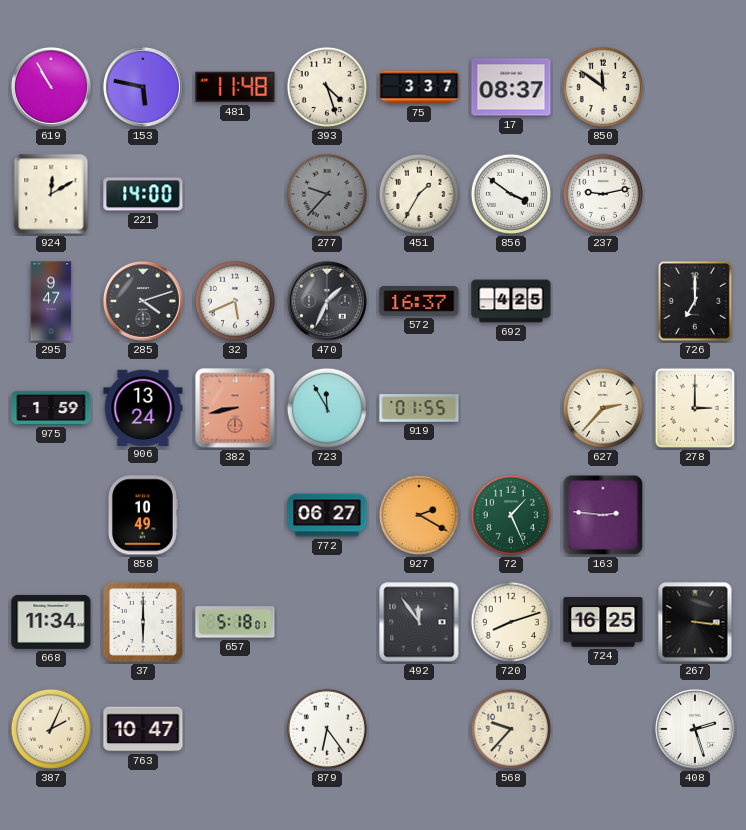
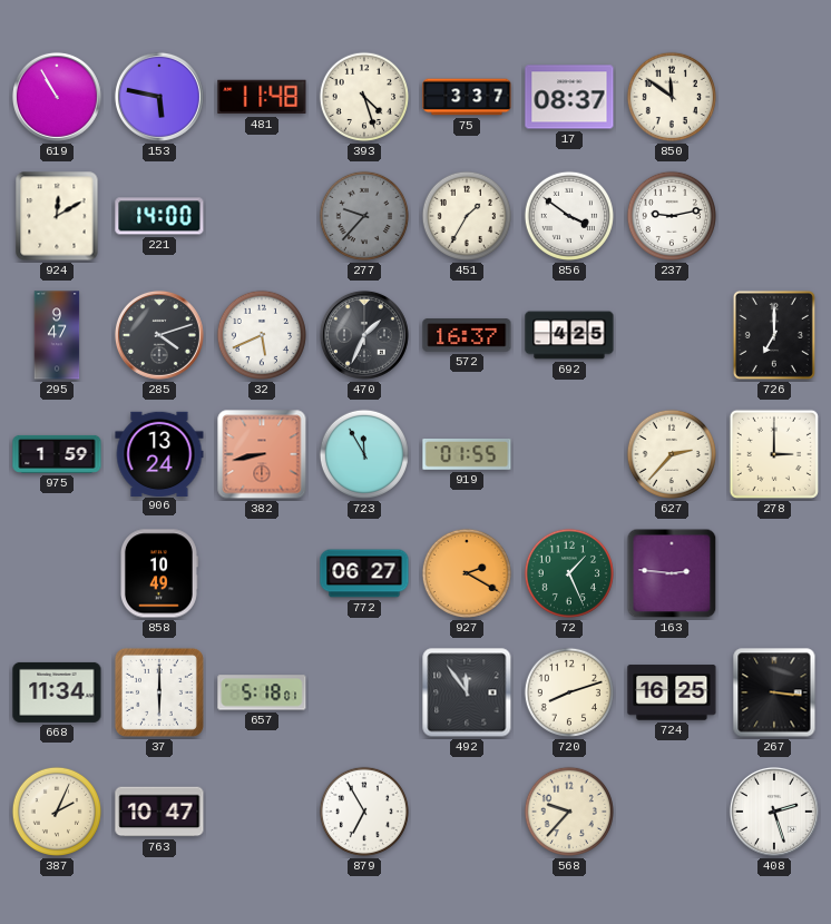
879: 6:24 -> 6:55
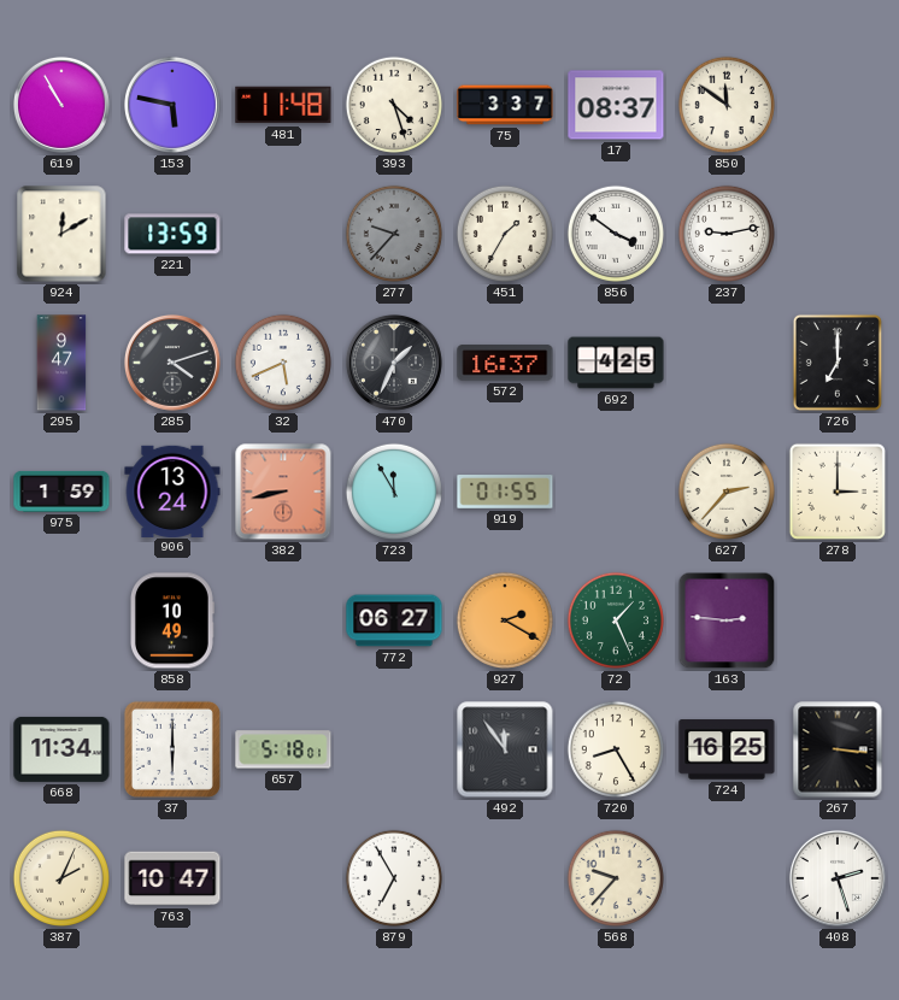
221: 14:00 -> 13:59
720: 8:12 -> 8:25
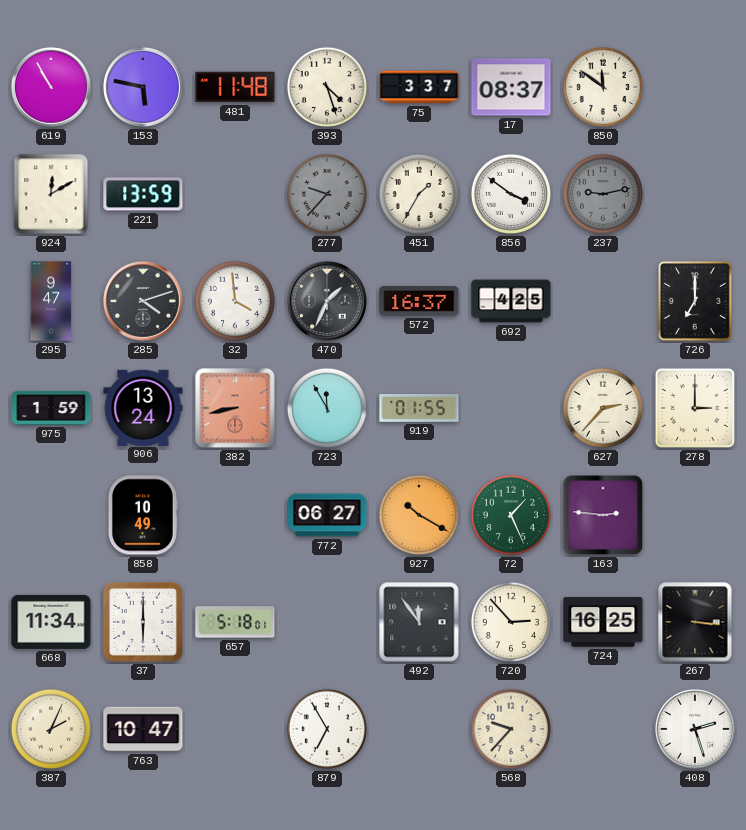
237 dial: white -> grey
32: 5:41 -> 3:59
927: 2:20 -> 10:20
720: 8:25 -> 2:53
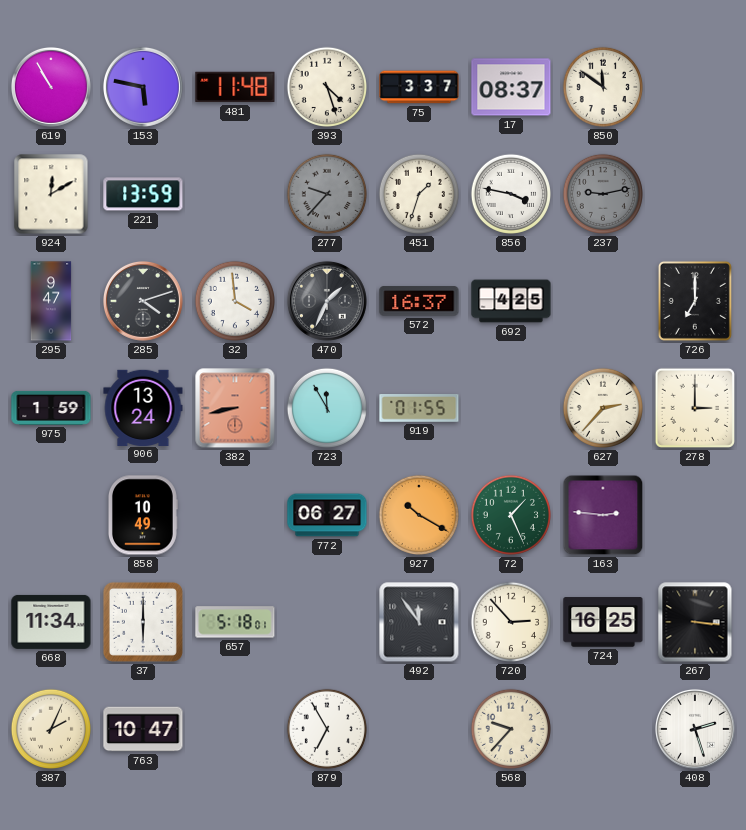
451: 1:35 -> 1:33
856: 3:51 -> 3:47
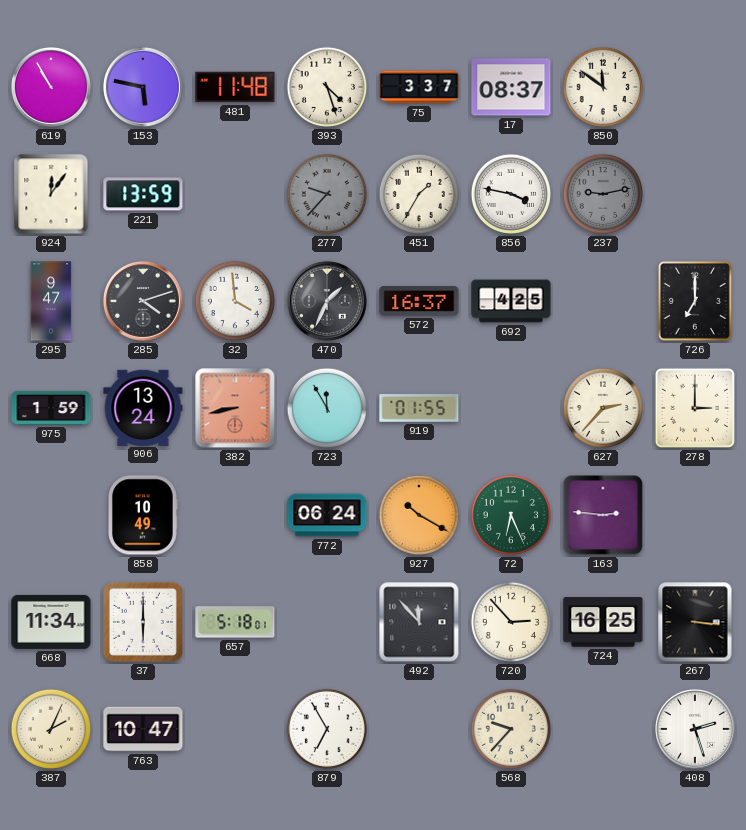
924: 12:10 -> 12:06
451: 1:33 -> 1:35
772: 06:27 -> 06:24
72: 1:26 -> 6:26
492: 11:54 -> 11:53
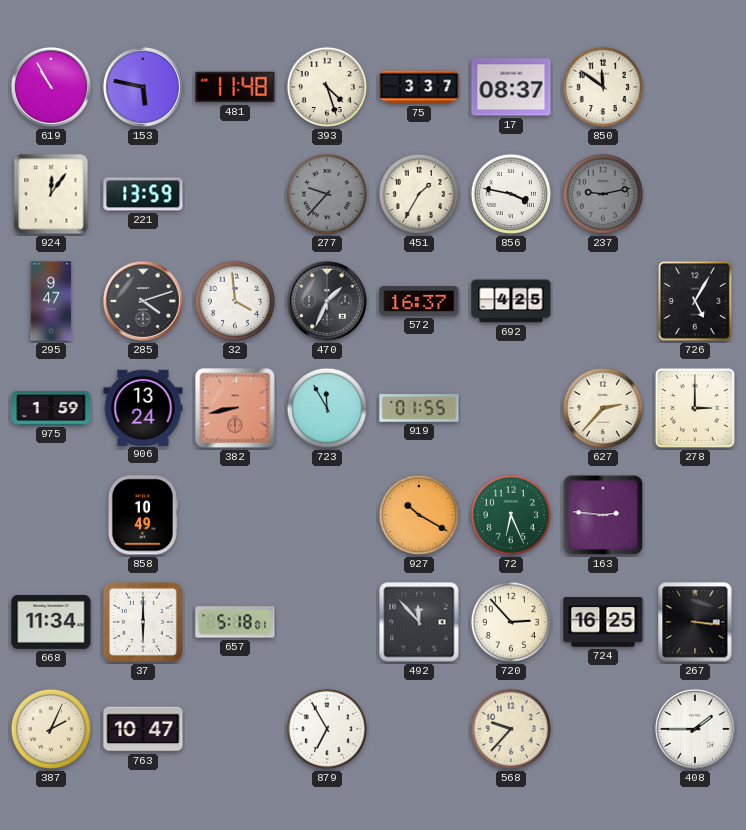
726: 7:00 -> 5:05
772: 06:24 -> none
408: 2:27 -> 1:45
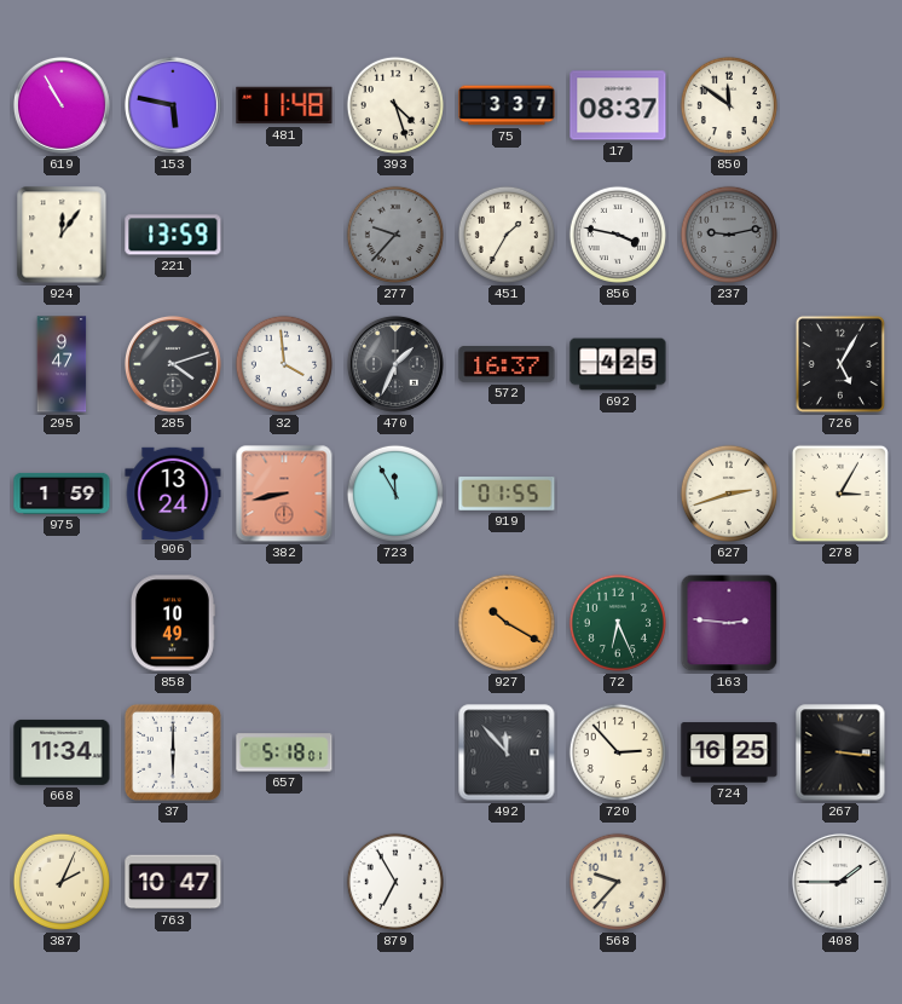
627: 2:37 -> 2:42
278: 3:00 -> 3:05
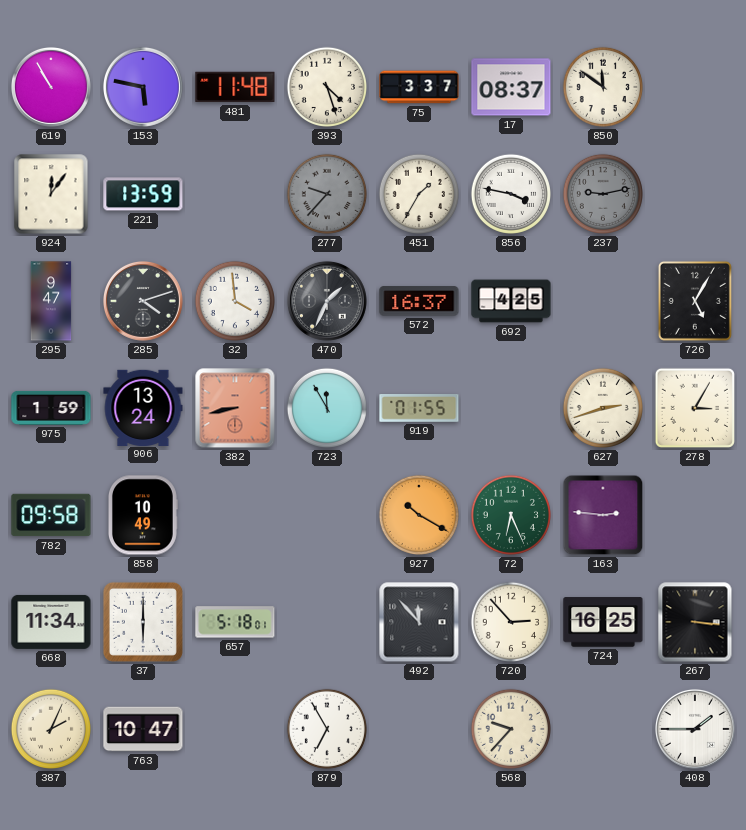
782: none -> 09:58
